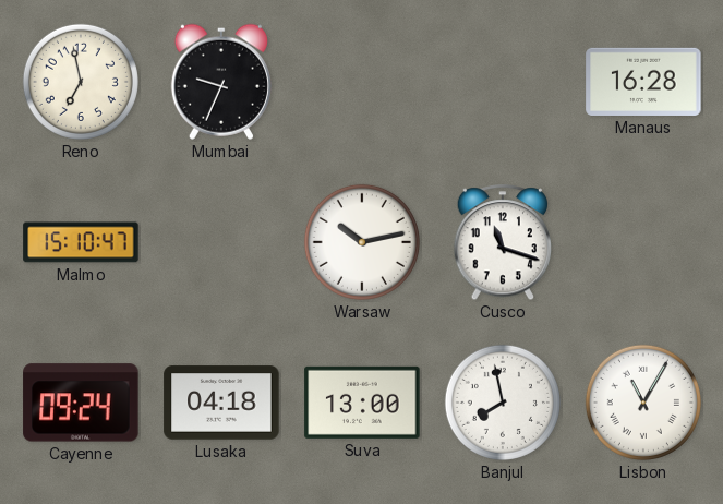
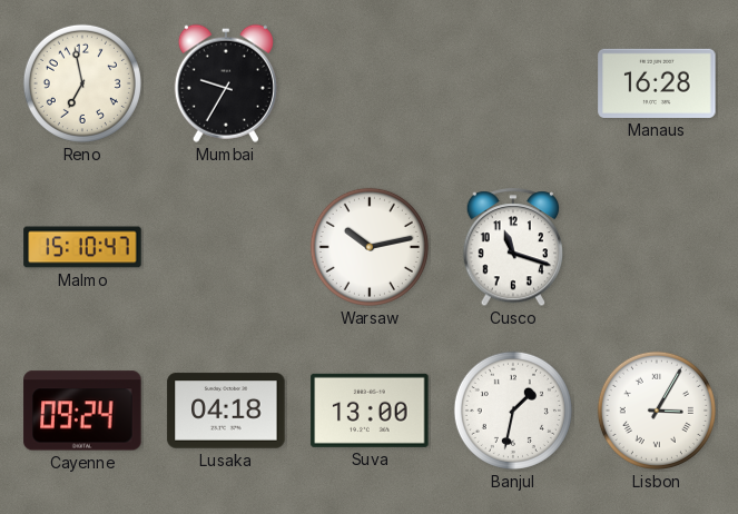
Mumbai: 9:34 -> 9:35
Banjul: 7:58 -> 1:32
Lisbon: 11:05 -> 3:05
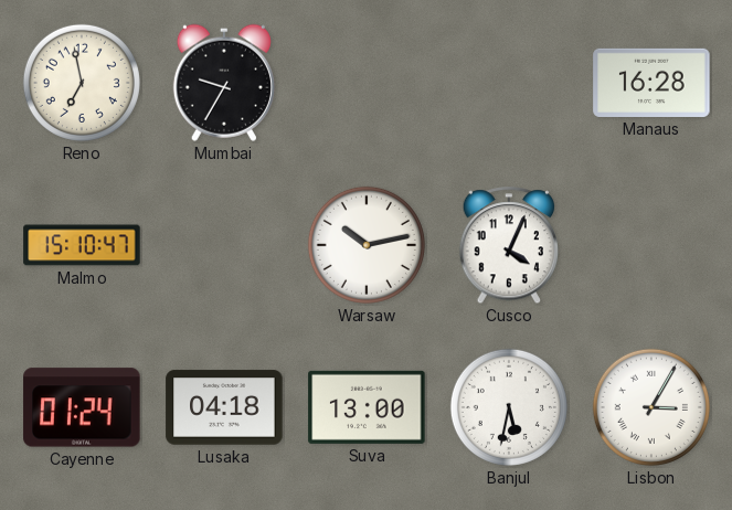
Cusco: 11:18 -> 4:04
Cayenne: 09:24 -> 01:24
Banjul: 1:32 -> 5:32
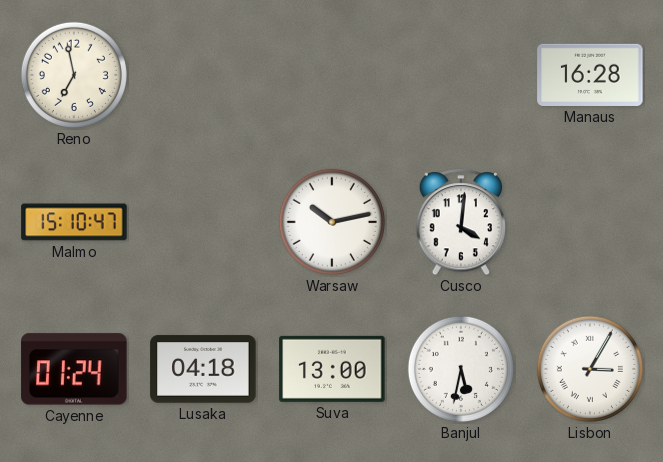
Mumbai: 9:35 -> none
Cusco: 4:04 -> 4:01
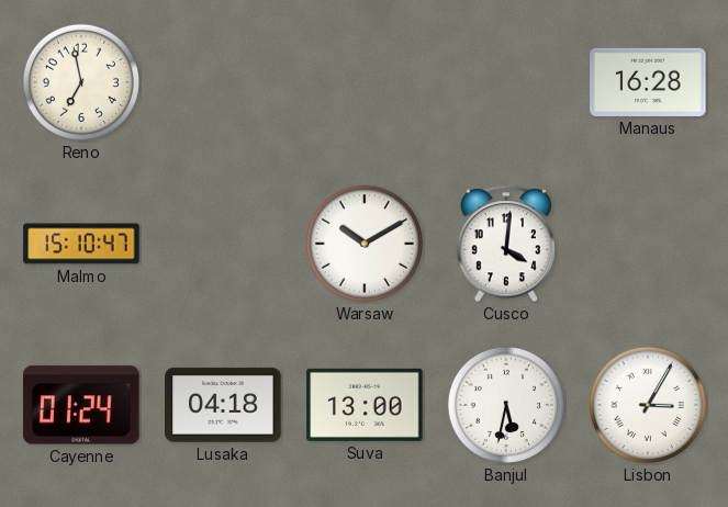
Warsaw: 10:13 -> 10:10
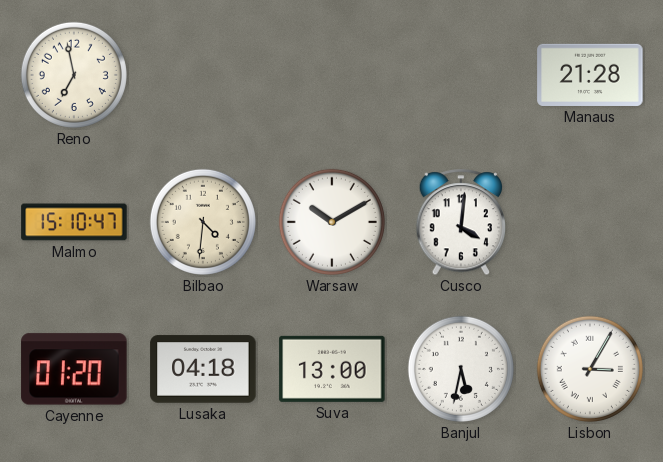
Manaus: 16:28 -> 21:28
Bilbao: none -> 4:31
Cayenne: 01:24 -> 01:20
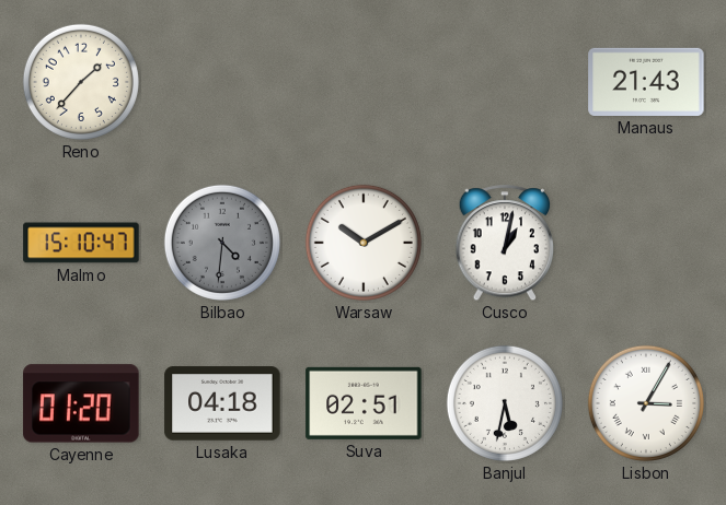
Reno: 6:58 -> 1:37
Manaus: 21:28 -> 21:43
Bilbao dial: cream -> grey
Cusco: 4:01 -> 1:02
Suva: 13:00 -> 02:51
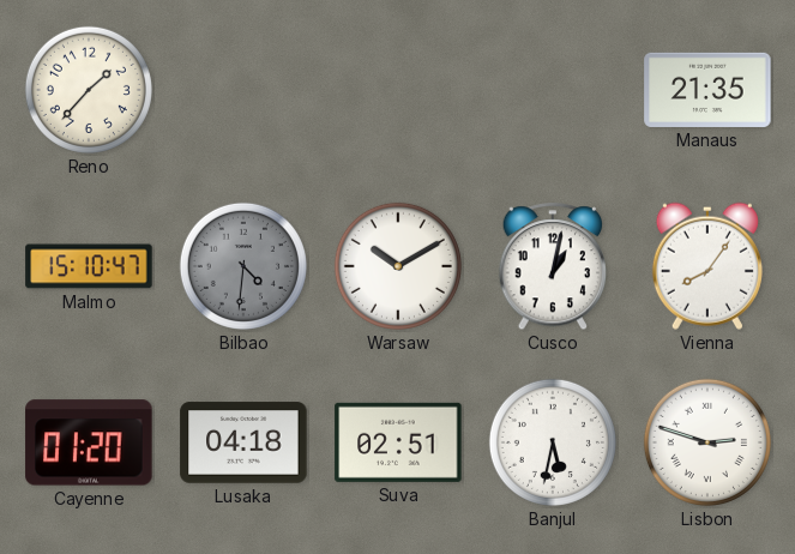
Manaus: 21:43 -> 21:35
Vienna: none -> 8:06
Lisbon: 3:05 -> 2:48
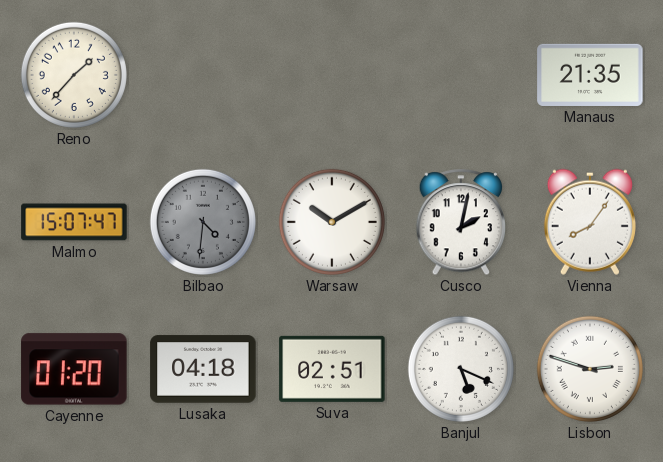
Malmo: 15:10 -> 15:07
Cusco: 1:02 -> 2:02
Banjul: 5:32 -> 5:19
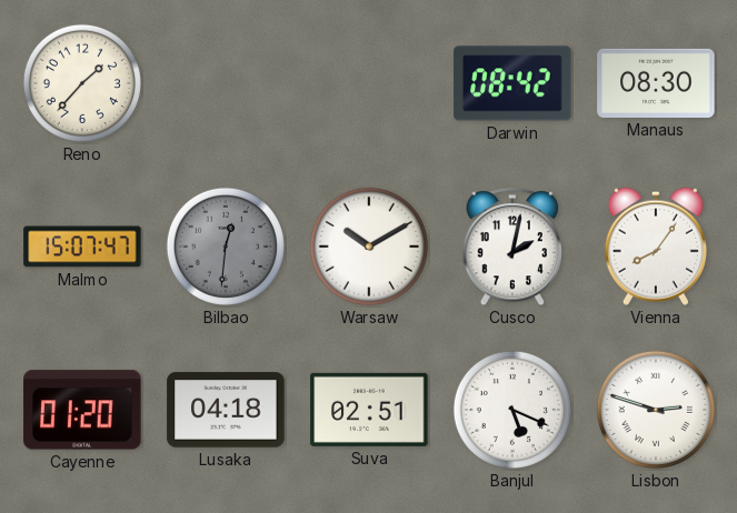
Darwin: none -> 08:42
Manaus: 21:35 -> 08:30
Bilbao: 4:31 -> 12:31
